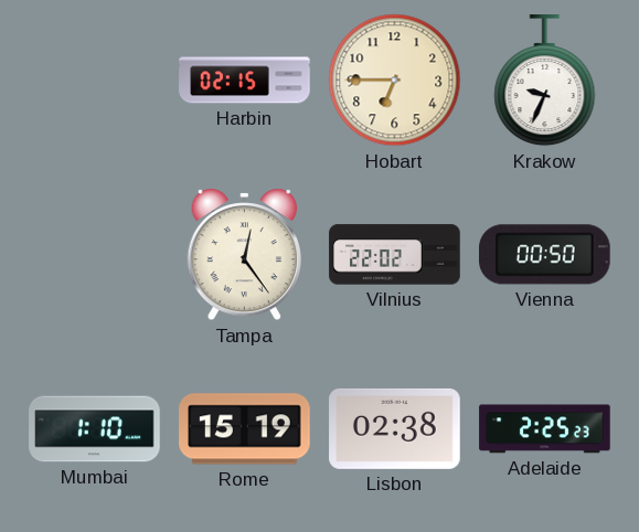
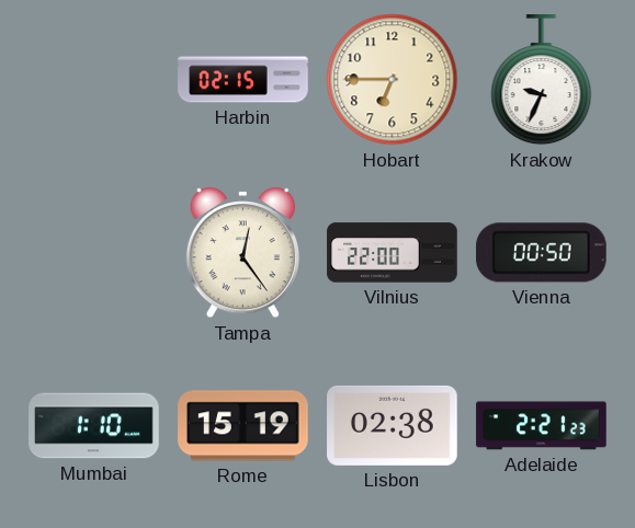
Vilnius: 22:02 -> 22:00
Adelaide: 2:25 -> 2:21
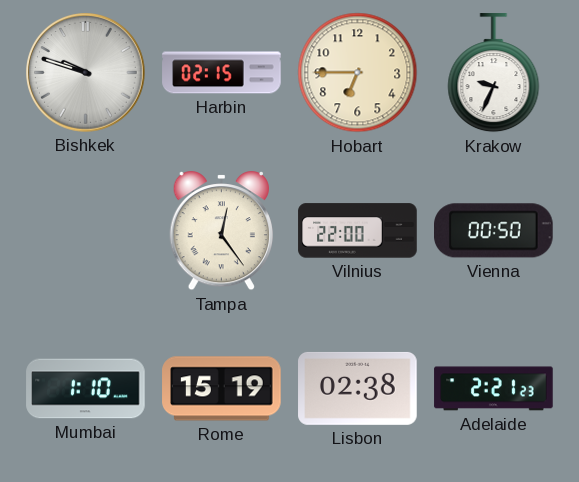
Bishkek: none -> 9:48
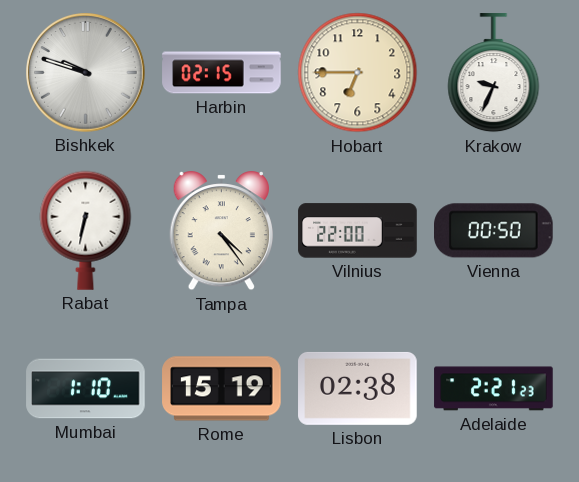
Rabat: none -> 6:32
Tampa: 12:24 -> 4:24
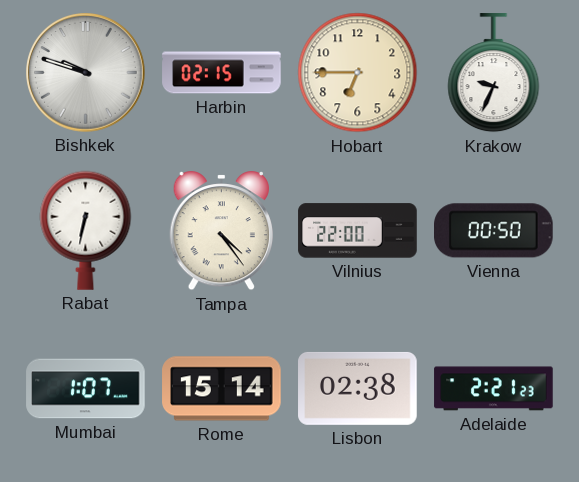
Mumbai: 1:10 -> 1:07
Rome: 15:19 -> 15:14
